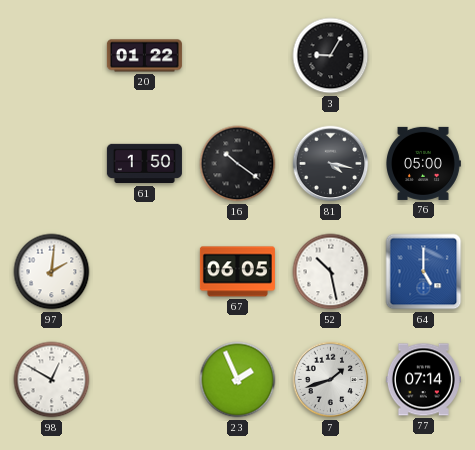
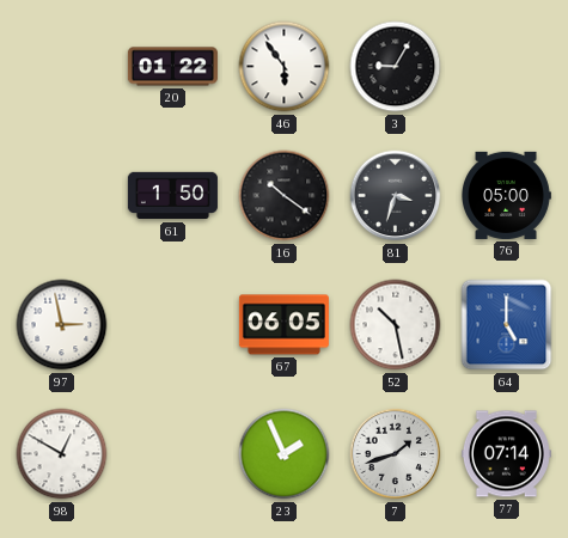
46: none -> 5:54
81: 4:17 -> 3:33
97: 2:01 -> 2:58
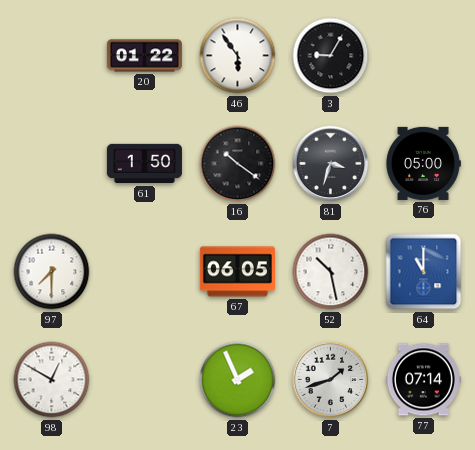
97: 2:58 -> 7:30
64: 5:00 -> 11:00
